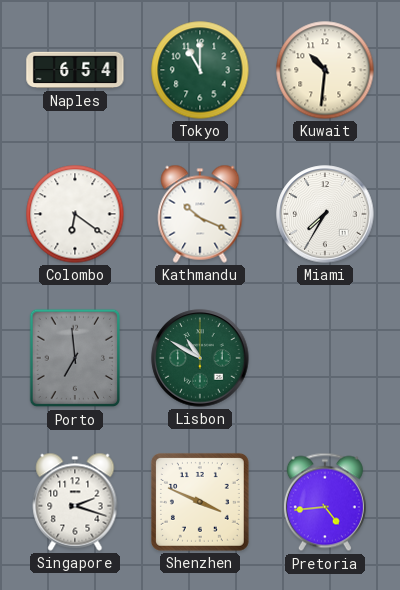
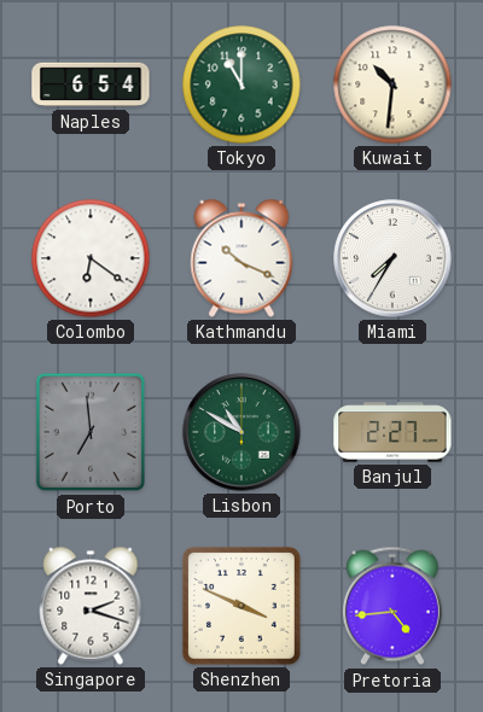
Banjul: none -> 2:27
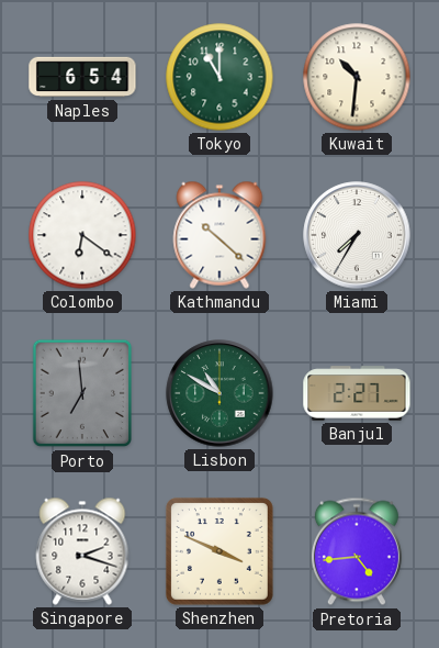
Kathmandu: 10:19 -> 10:22
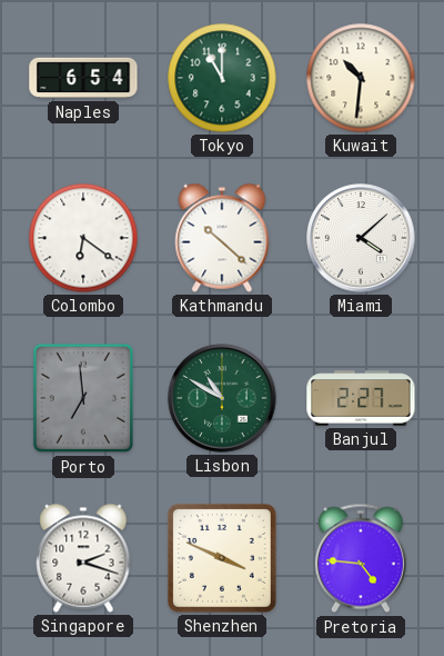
Miami: 7:35 -> 4:08
Pretoria: 4:44 -> 4:46
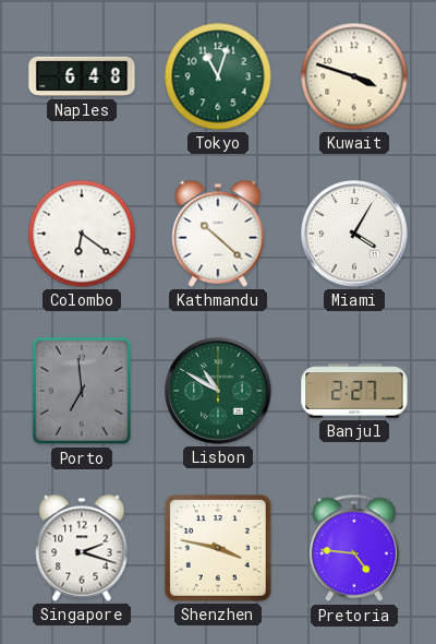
Naples: 6:54 -> 6:48
Tokyo: 11:00 -> 11:03
Kuwait: 10:31 -> 3:48
Miami: 4:08 -> 4:05
Shenzhen: 3:49 -> 3:47
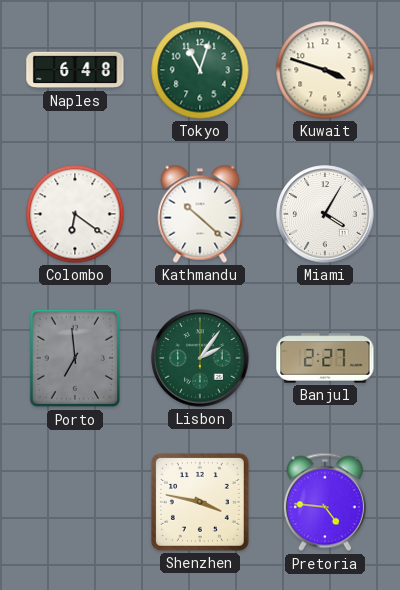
Lisbon: 10:50 -> 2:06
Singapore: 2:18 -> none
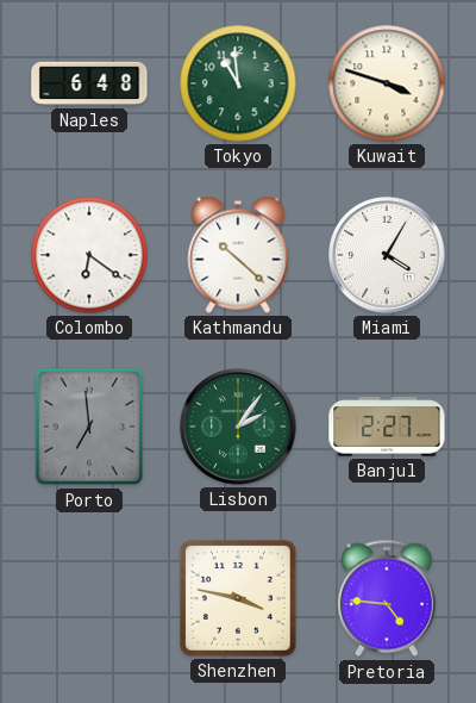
Tokyo: 11:03 -> 10:59
